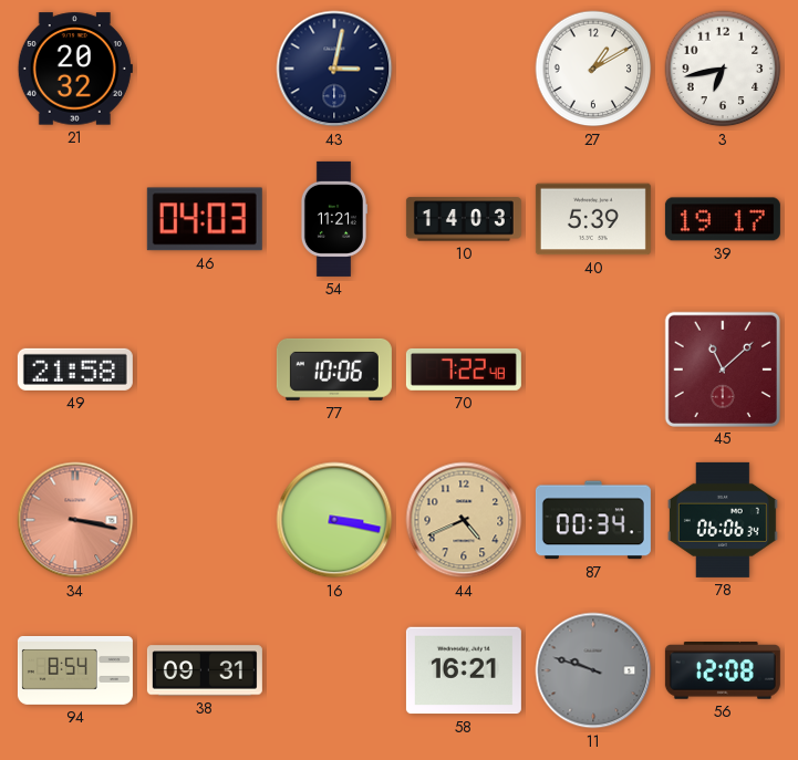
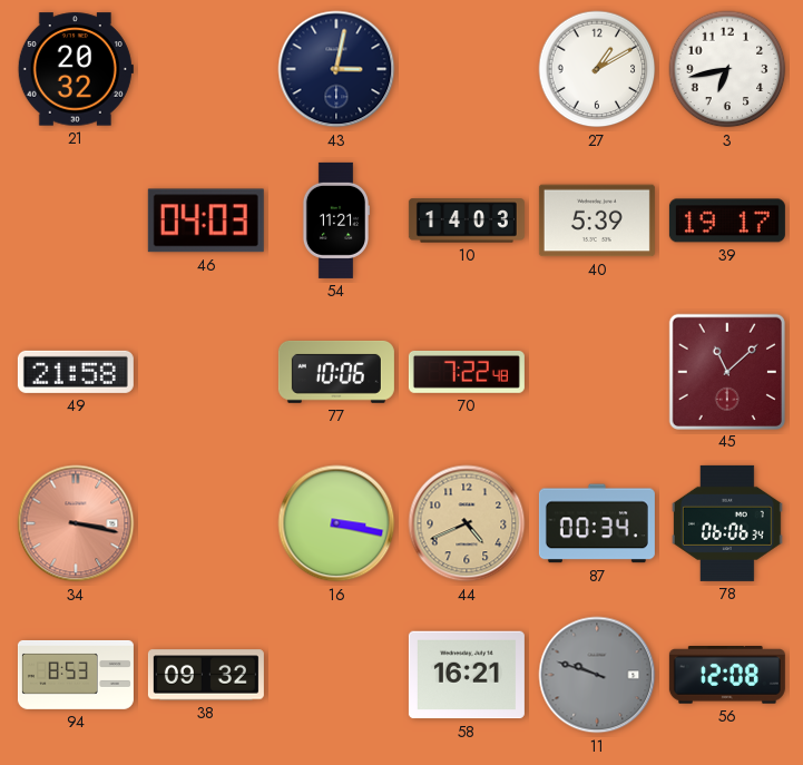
94: 8:54 -> 8:53
38: 09:31 -> 09:32
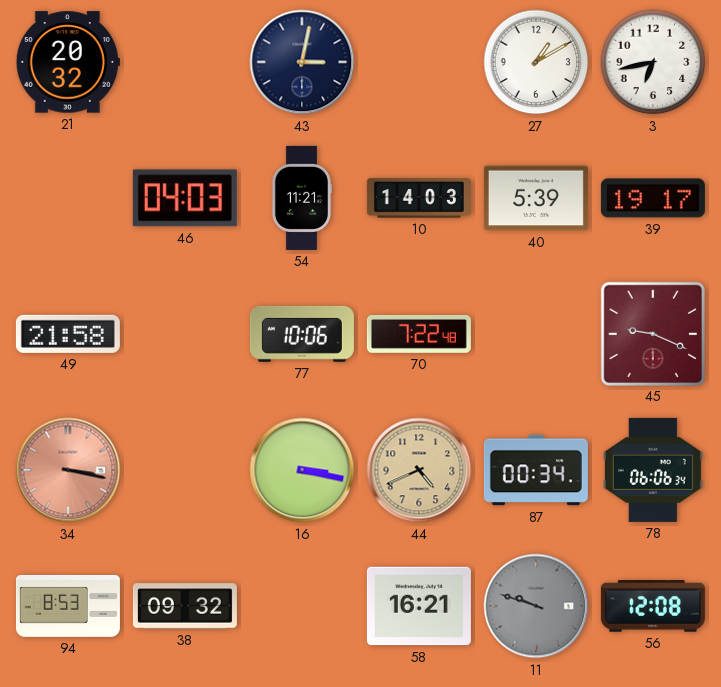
45: 11:08 -> 9:19
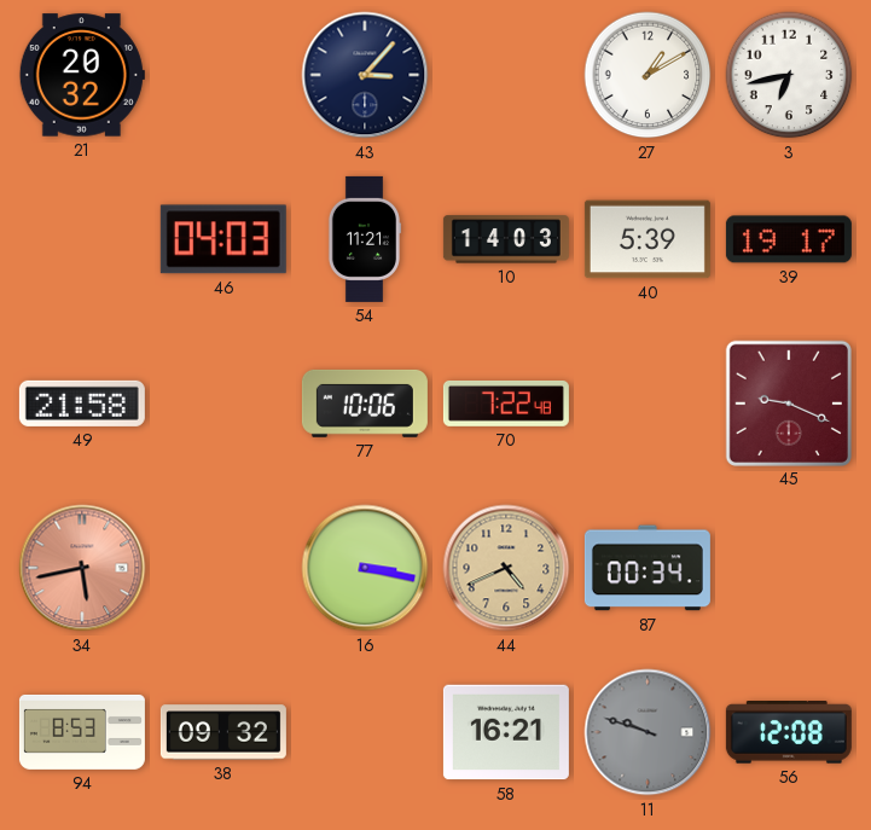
43: 3:02 -> 3:07
34: 3:17 -> 5:43
78: 06:06 -> none
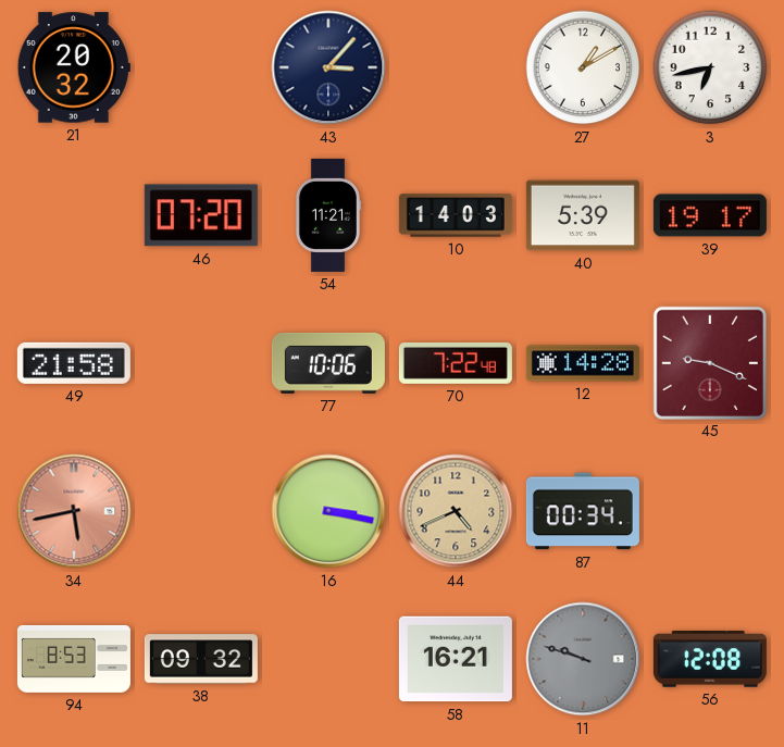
46: 04:03 -> 07:20
12: none -> 14:28
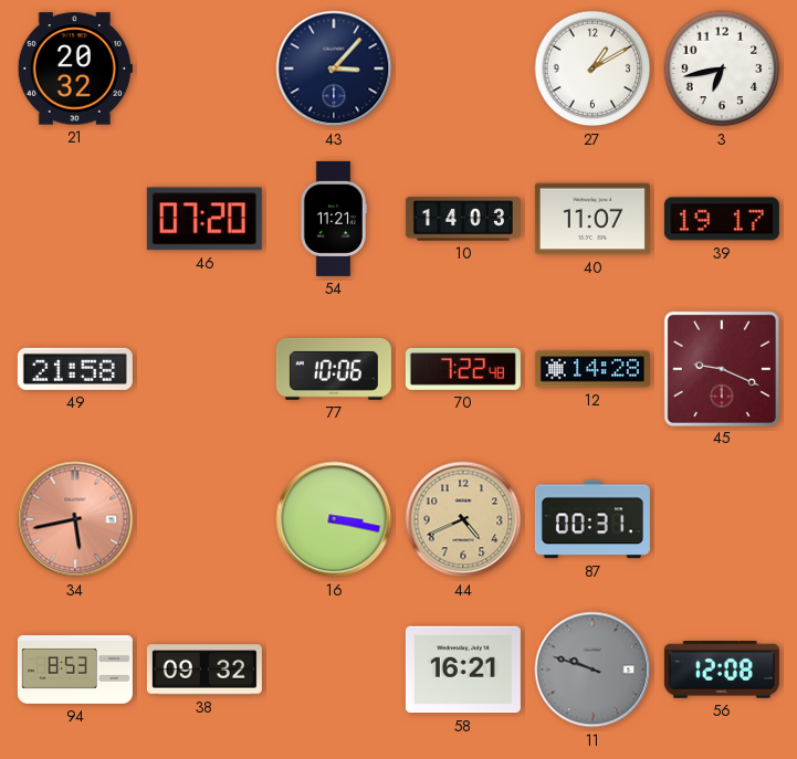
40: 5:39 -> 11:07
87: 00:34 -> 00:31
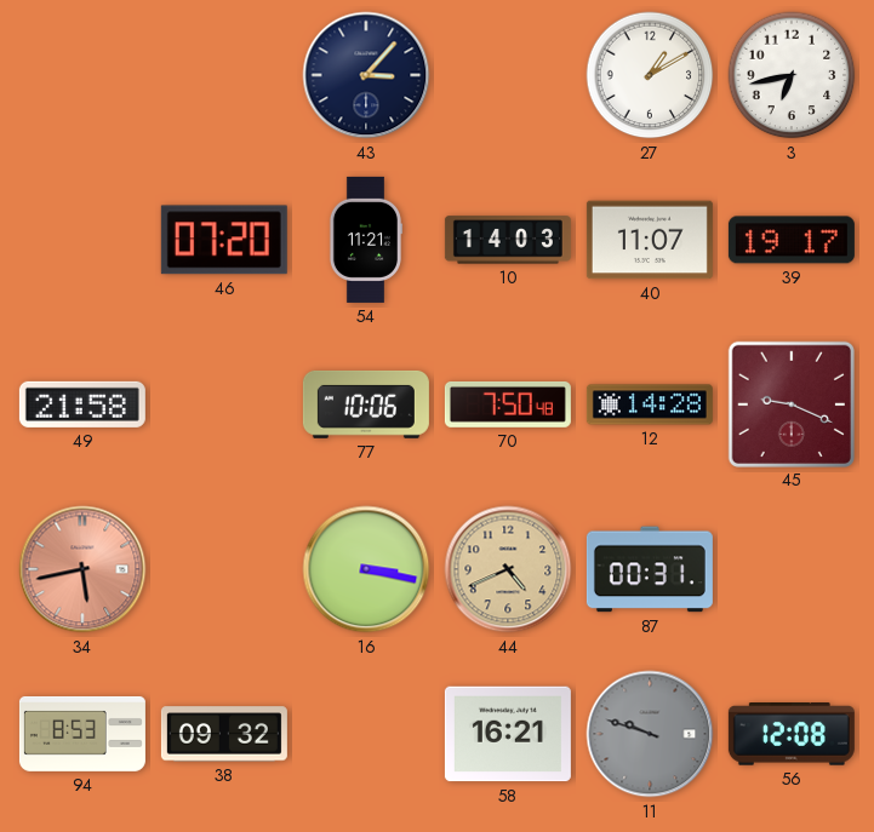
21: 20:32 -> none
70: 7:22 -> 7:50
